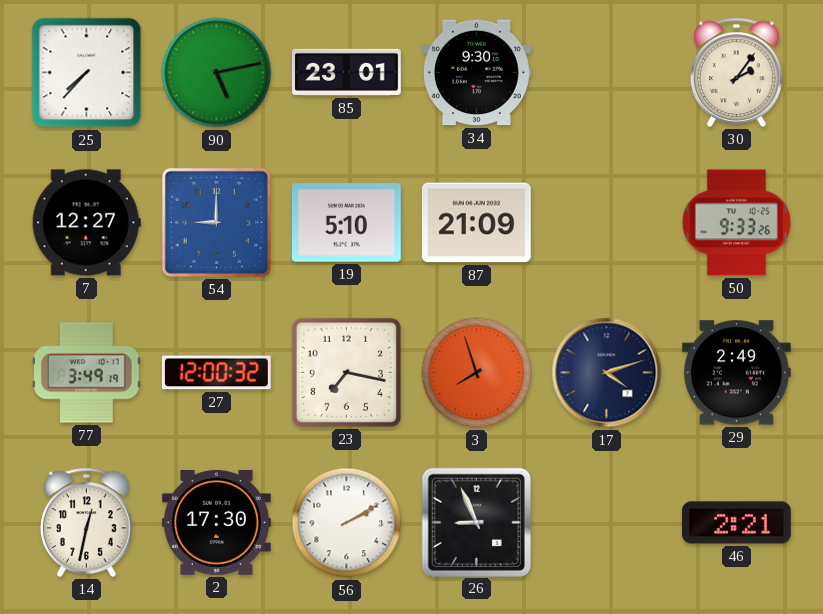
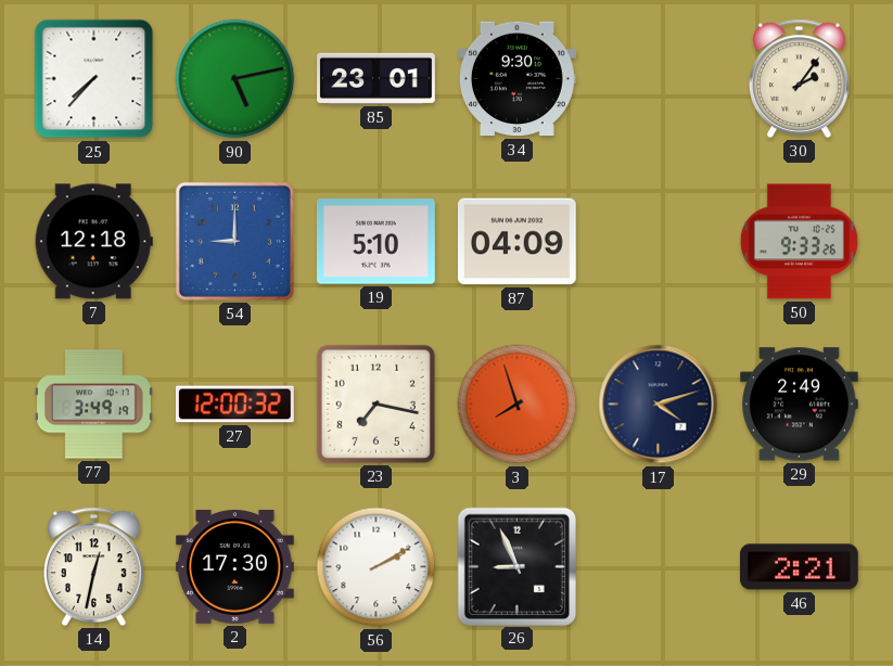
7: 12:27 -> 12:18
87: 21:09 -> 04:09
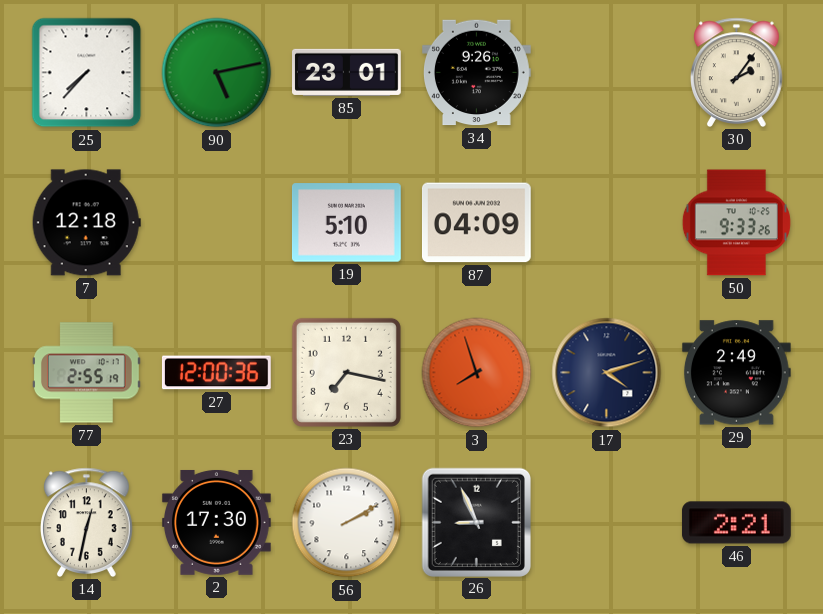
34: 9:30 -> 9:26
54: 9:00 -> none
77: 3:49 -> 2:55
27: 12:00:32 -> 12:00:36
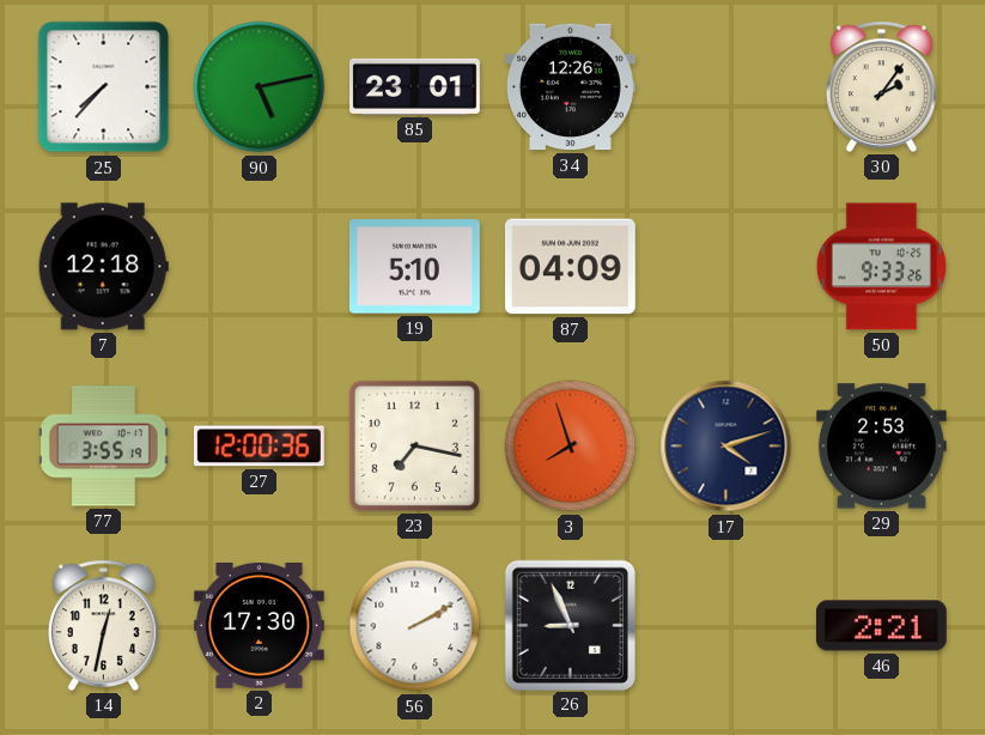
34: 9:26 -> 12:26
77: 2:55 -> 3:55
29: 2:49 -> 2:53
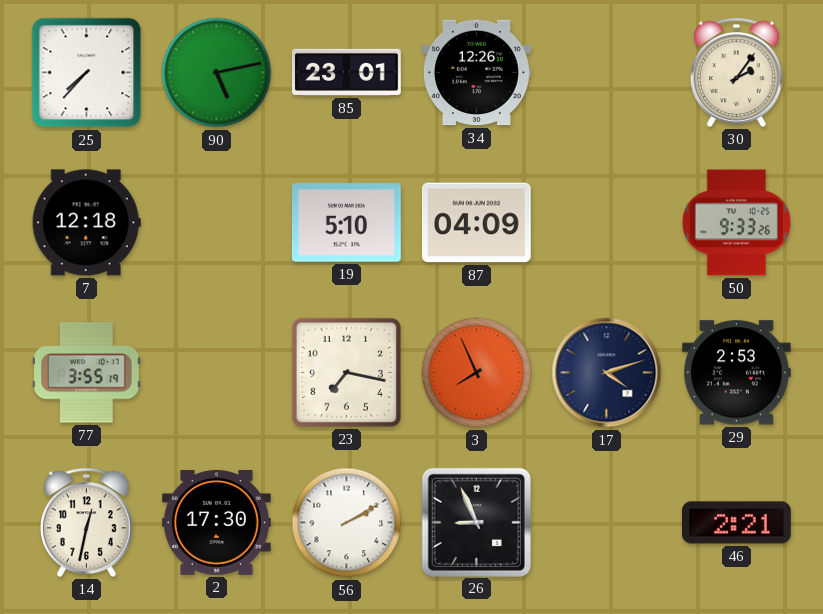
27: 12:00 -> none
3: 7:57 -> 7:56
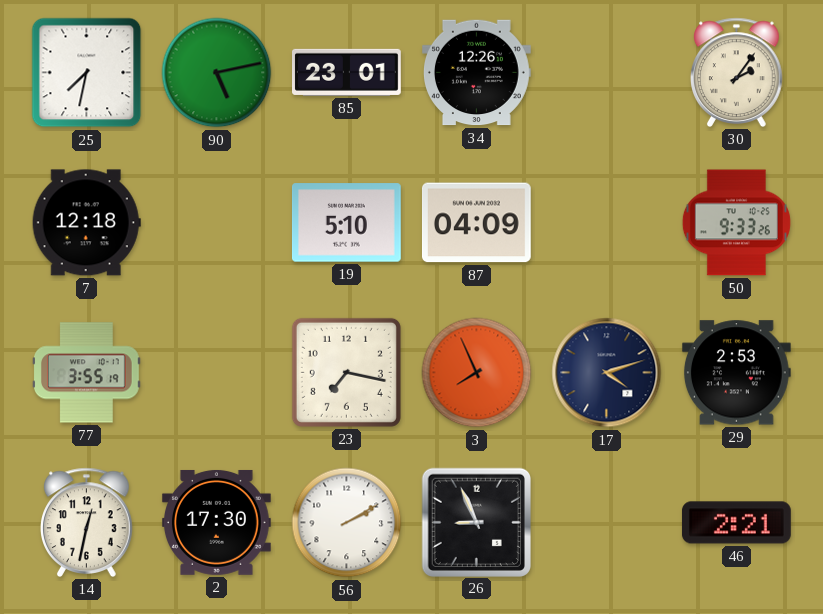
25: 7:37 -> 7:32
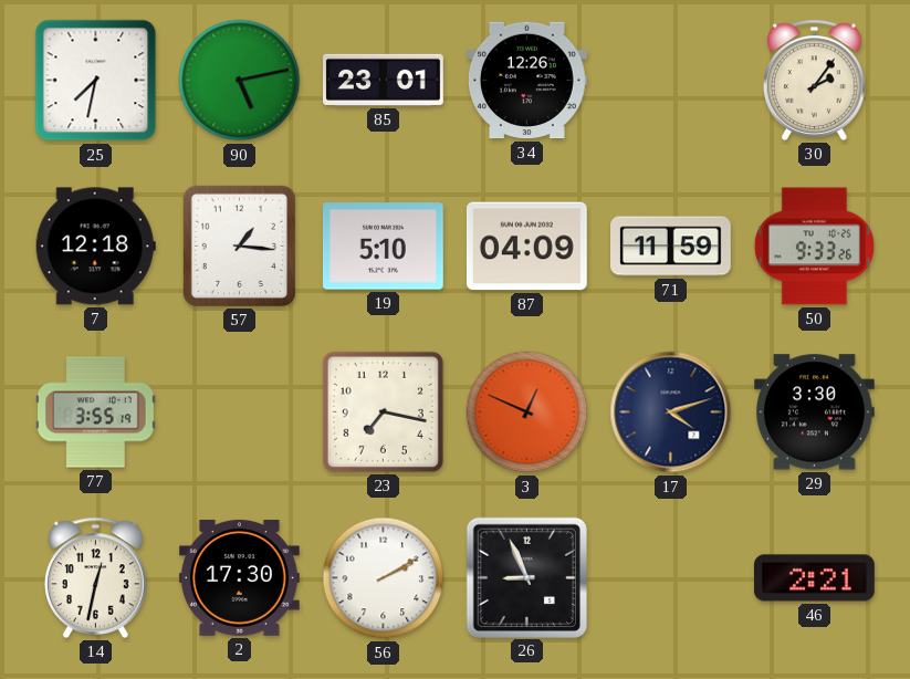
57: none -> 1:16
71: none -> 11:59
3: 7:56 -> 12:49
29: 2:53 -> 3:30
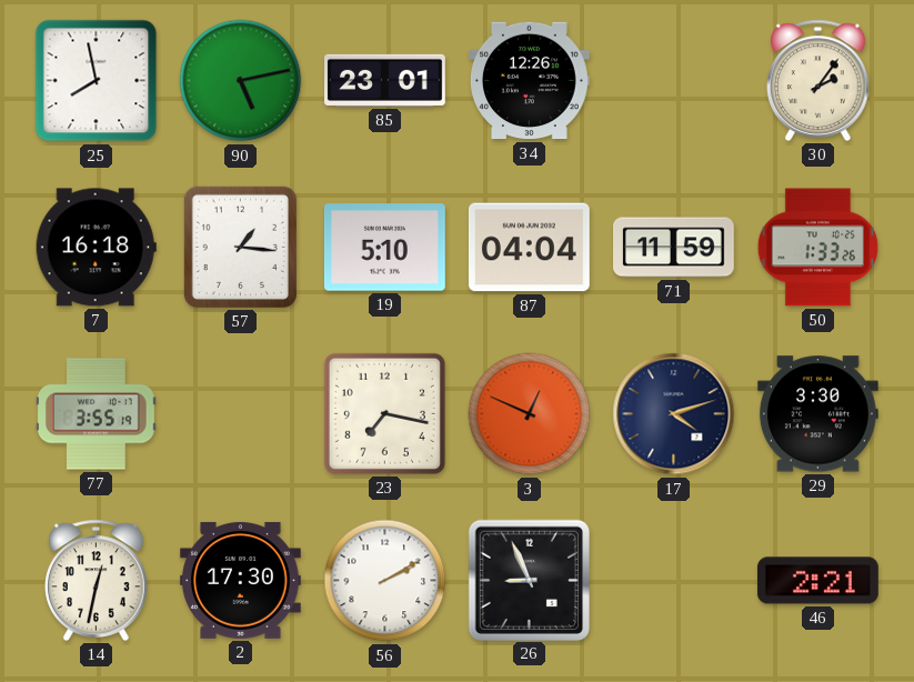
25: 7:32 -> 7:58
7: 12:18 -> 16:18
87: 04:09 -> 04:04
50: 9:33 -> 1:33
